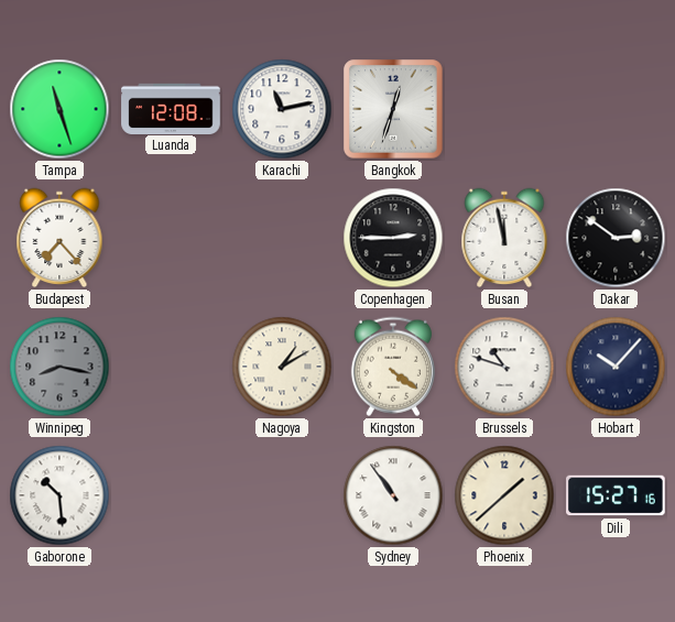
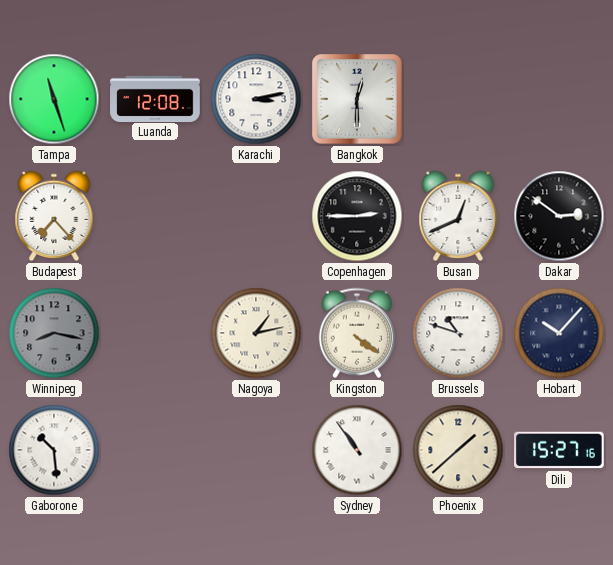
Karachi: 11:13 -> 3:13
Bangkok: 12:33 -> 12:30
Busan: 11:58 -> 12:41
Nagoya: 1:10 -> 1:13
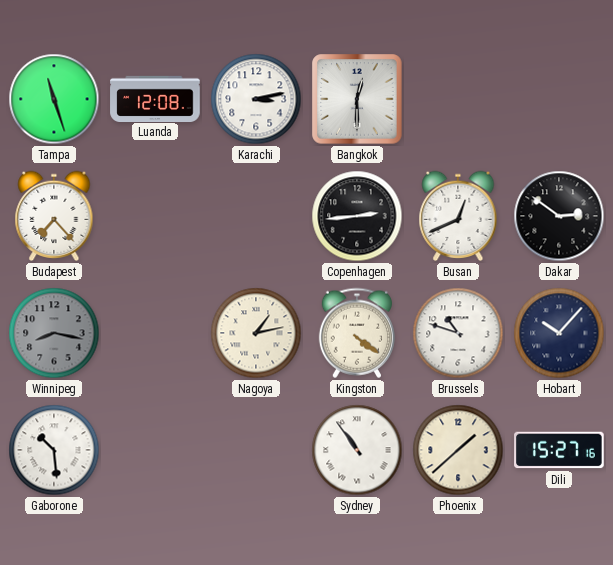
Copenhagen: 2:45 -> 2:44
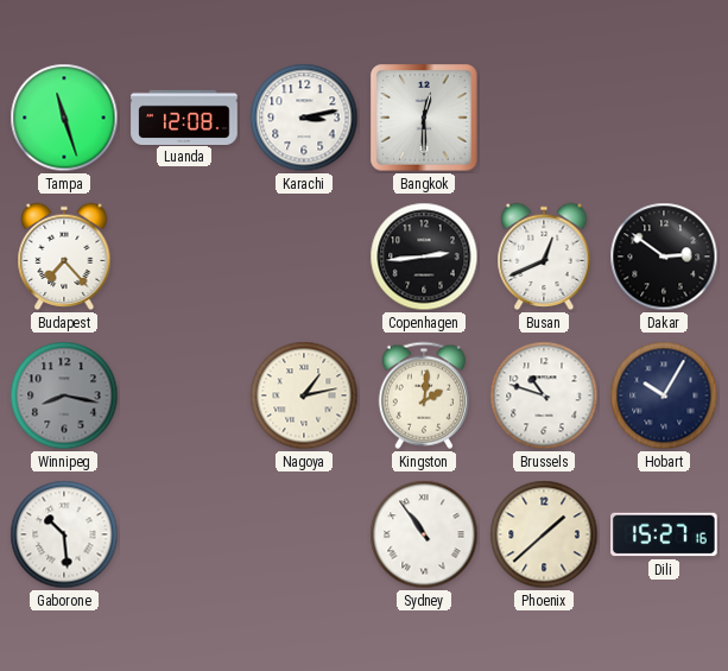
Kingston: 4:21 -> 2:01
Hobart: 10:07 -> 10:05
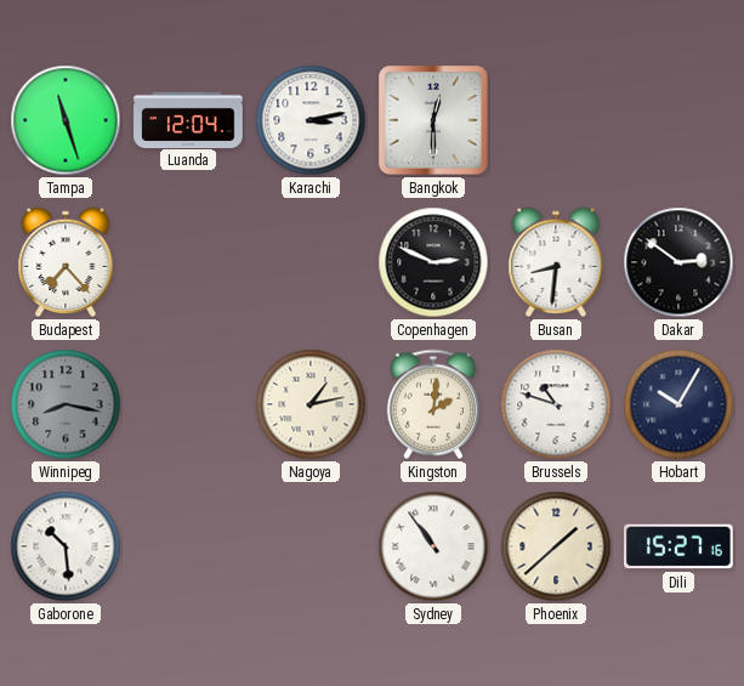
Luanda: 12:08 -> 12:04
Copenhagen: 2:44 -> 2:49
Busan: 12:41 -> 8:31
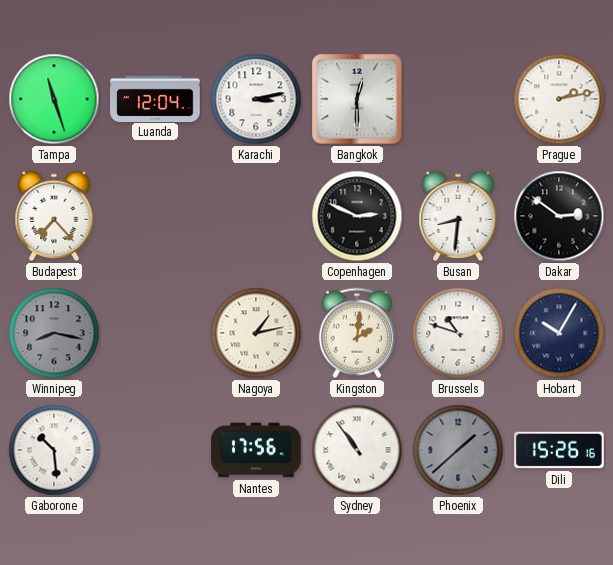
Prague: none -> 2:13
Nantes: none -> 17:56
Phoenix dial: cream -> grey
Dili: 15:27 -> 15:26
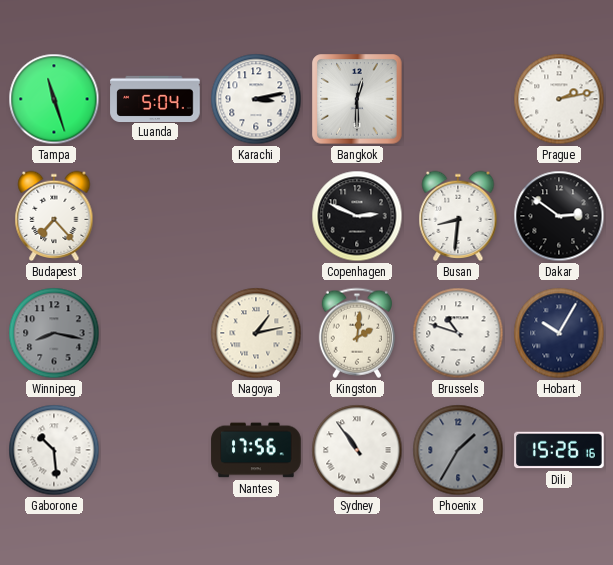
Luanda: 12:04 -> 5:04
Phoenix: 1:38 -> 1:35
